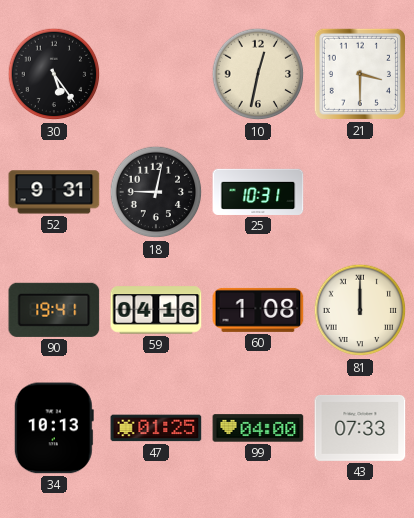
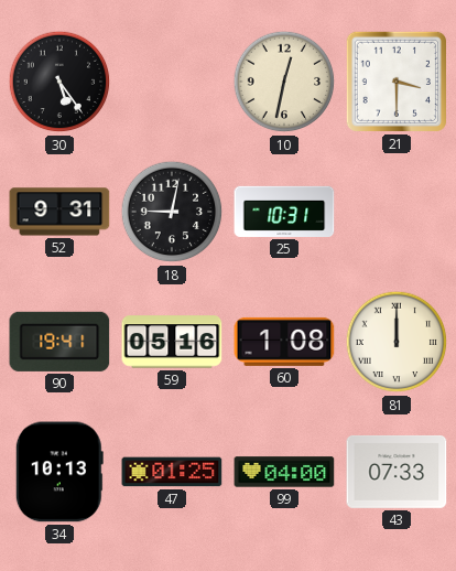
59: 04:16 -> 05:16
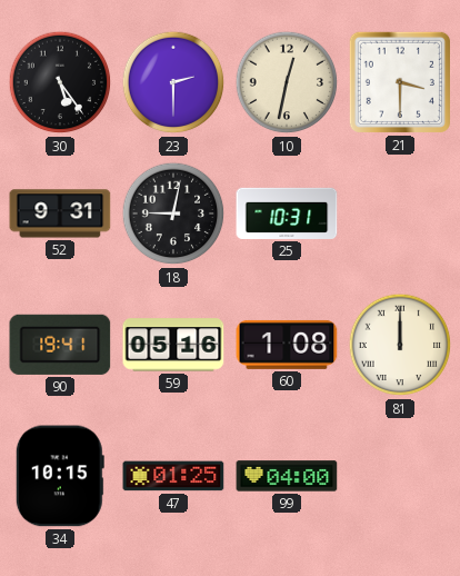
23: none -> 2:30
34: 10:13 -> 10:15
43: 07:33 -> none
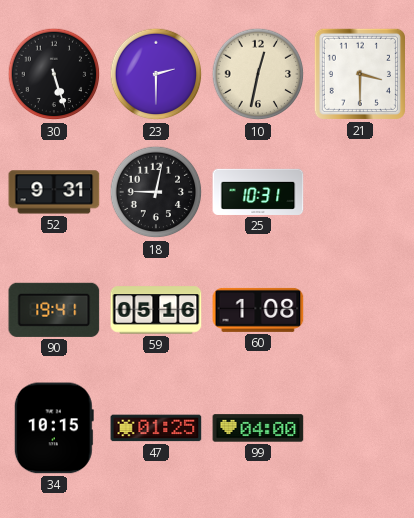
30: 5:24 -> 5:27
81: 12:00 -> none
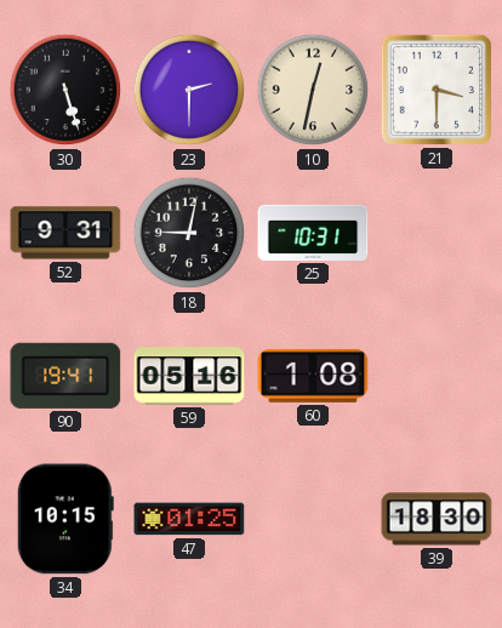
99: 04:00 -> none
39: none -> 18:30
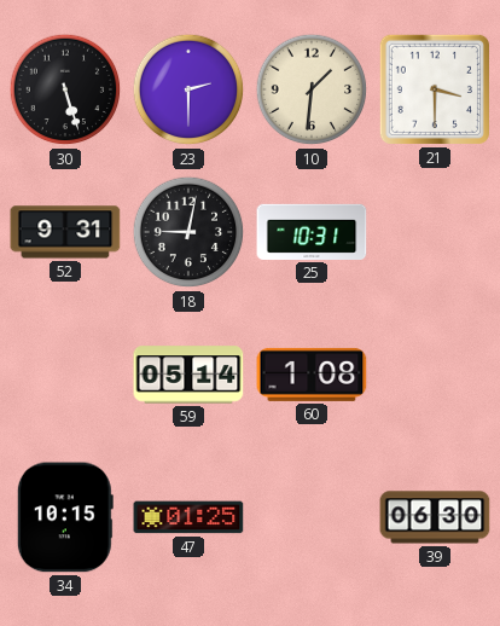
10: 12:32 -> 1:31
90: 19:41 -> none
59: 05:16 -> 05:14
39: 18:30 -> 06:30
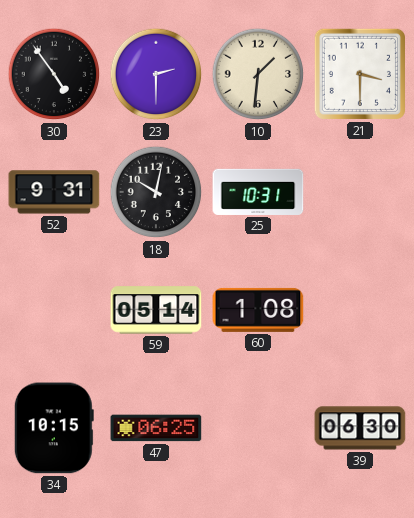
30: 5:27 -> 4:54
18: 9:02 -> 10:02
47: 01:25 -> 06:25
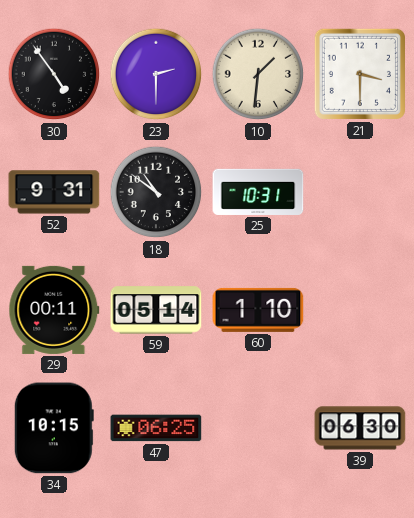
18: 10:02 -> 10:51
29: none -> 00:11
60: 1:08 -> 1:10
